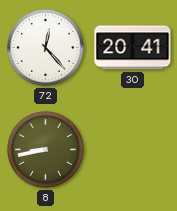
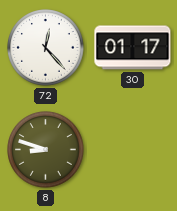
30: 20:41 -> 01:17
8: 8:43 -> 8:48
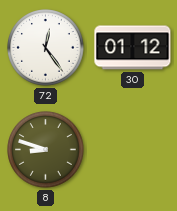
72: 12:23 -> 12:24
30: 01:17 -> 01:12
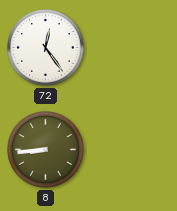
30: 01:12 -> none
8: 8:48 -> 8:44
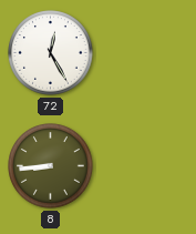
72: 12:24 -> 12:25
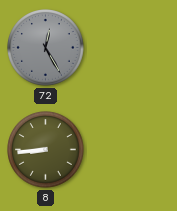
72 dial: white -> grey
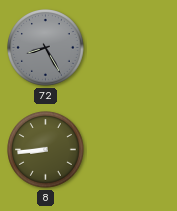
72: 12:25 -> 8:25
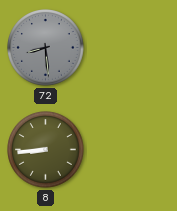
72: 8:25 -> 8:29
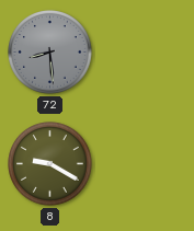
8: 8:44 -> 9:20
